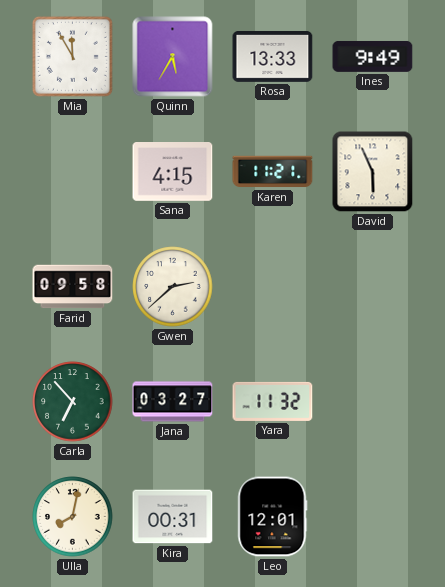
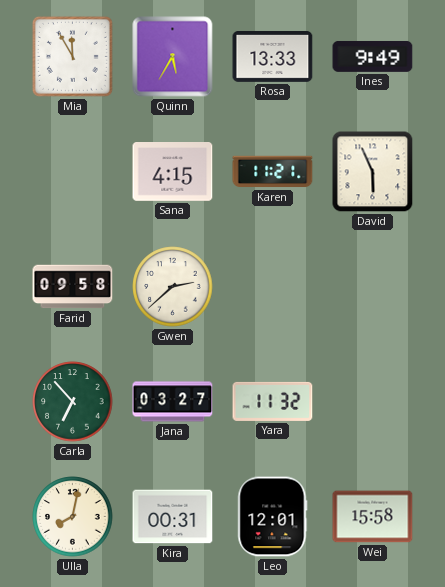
Wei: none -> 15:58
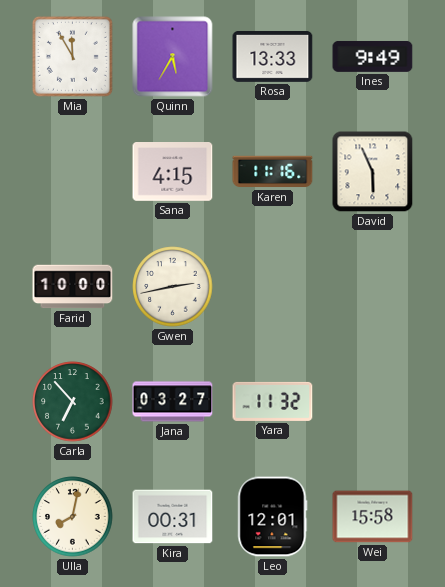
Karen: 11:21 -> 11:16
Farid: 09:58 -> 10:00
Gwen: 2:38 -> 2:43
